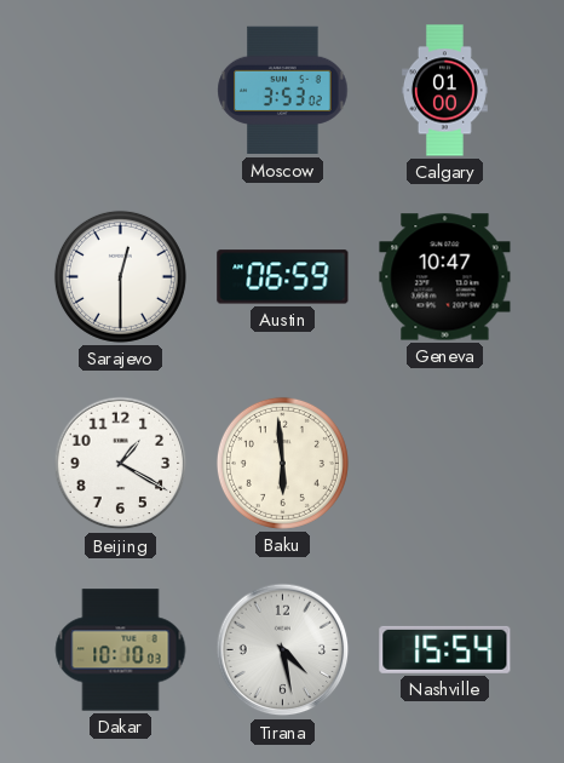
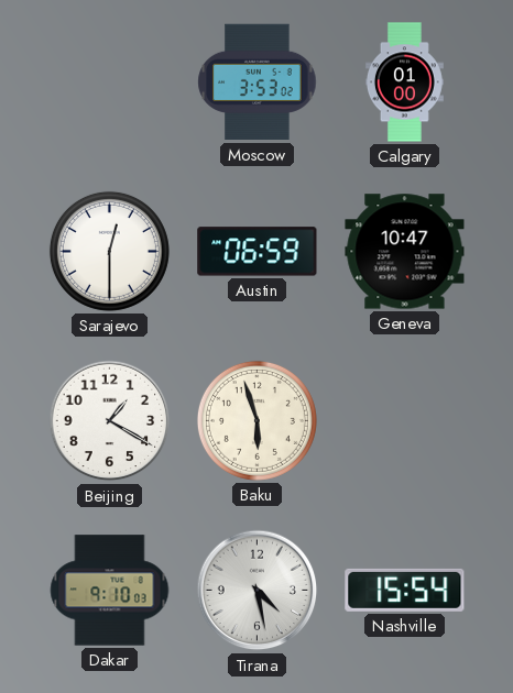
Baku: 5:59 -> 5:57
Dakar: 10:10 -> 9:10
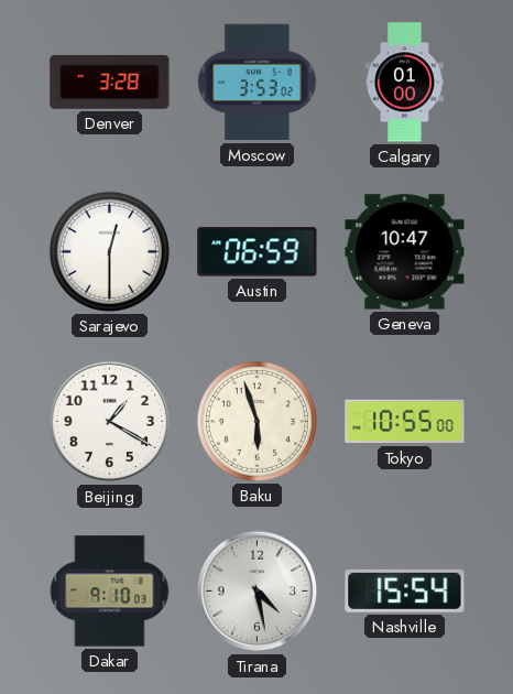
Denver: none -> 3:28
Tokyo: none -> 10:55
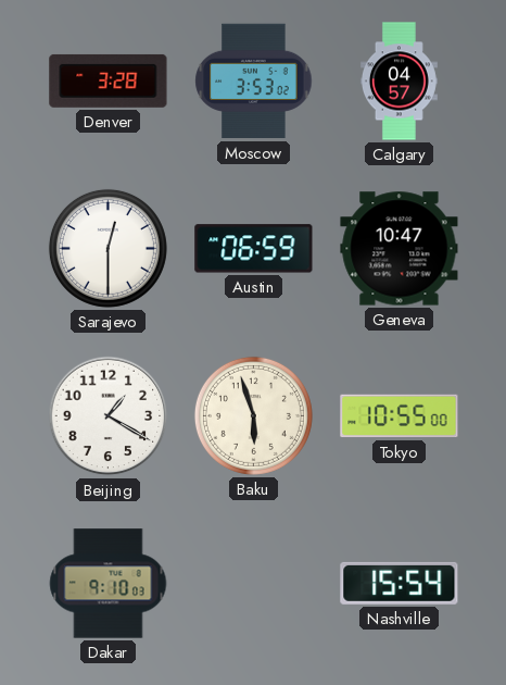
Calgary: 01:00 -> 04:57
Tirana: 4:28 -> none
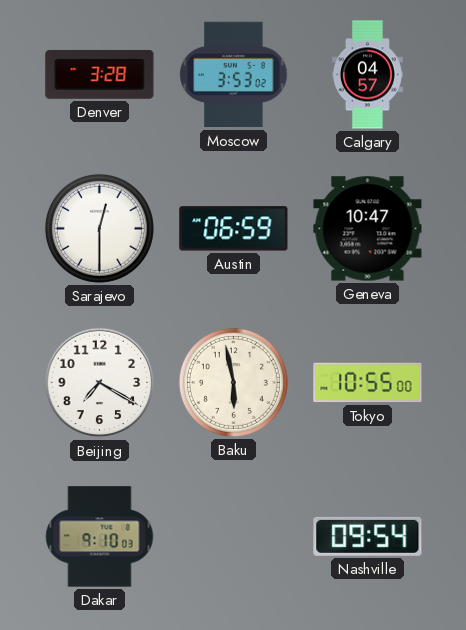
Beijing: 1:20 -> 7:20
Baku: 5:57 -> 5:58
Nashville: 15:54 -> 09:54
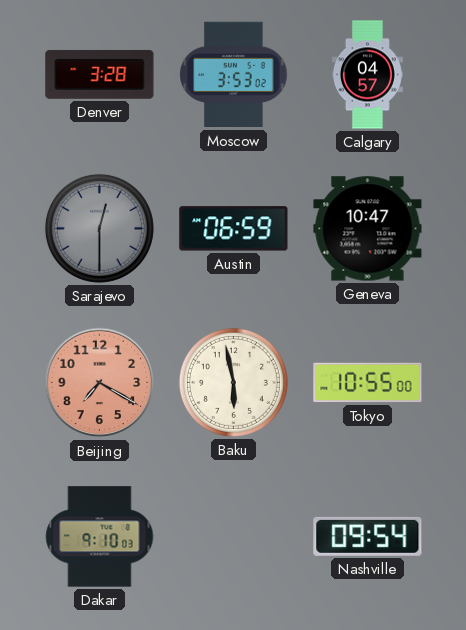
Sarajevo dial: white -> grey
Beijing dial: white -> salmon
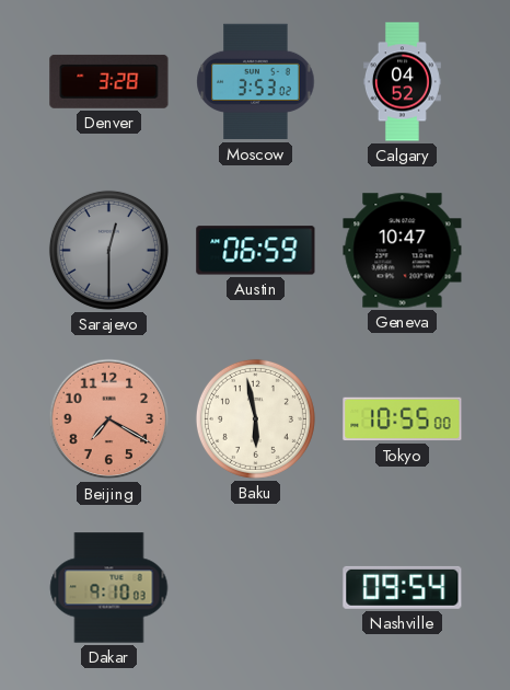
Calgary: 04:57 -> 04:52
